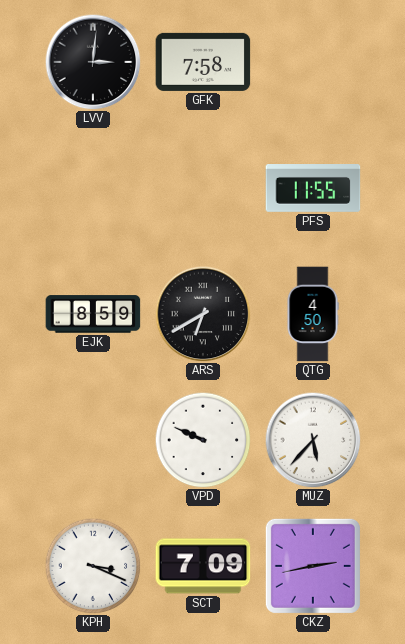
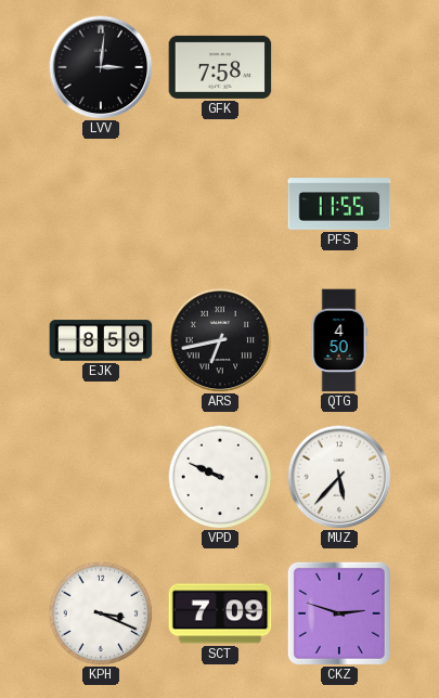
ARS: 6:40 -> 6:43
CKZ: 2:43 -> 2:48
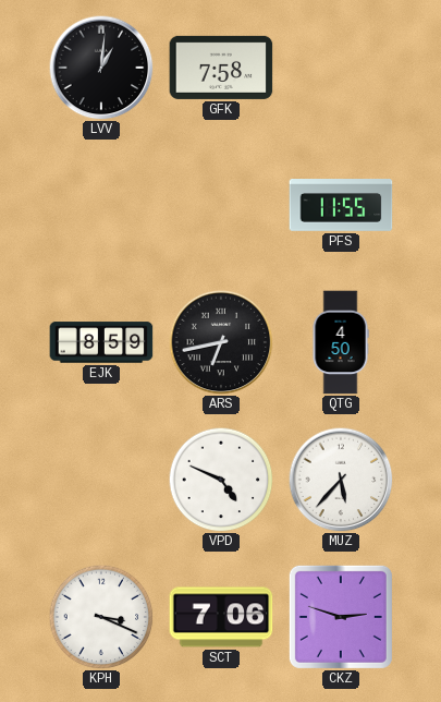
LVV: 3:01 -> 1:01
VPD: 9:49 -> 4:49
SCT: 7:09 -> 7:06
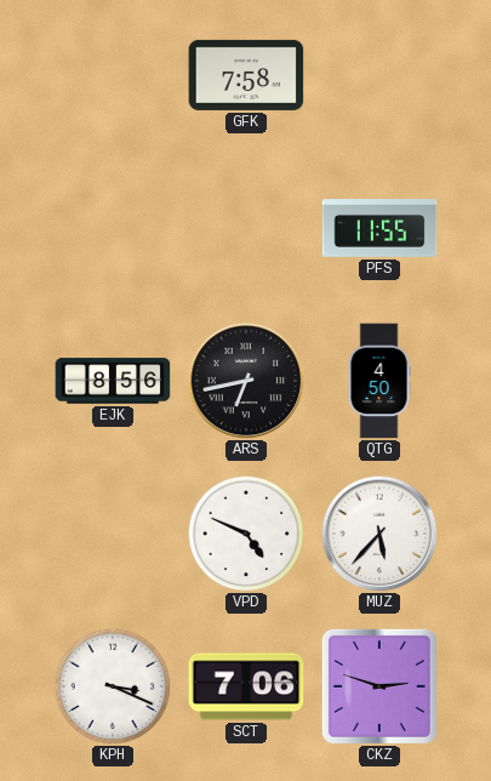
LVV: 1:01 -> none
EJK: 8:59 -> 8:56
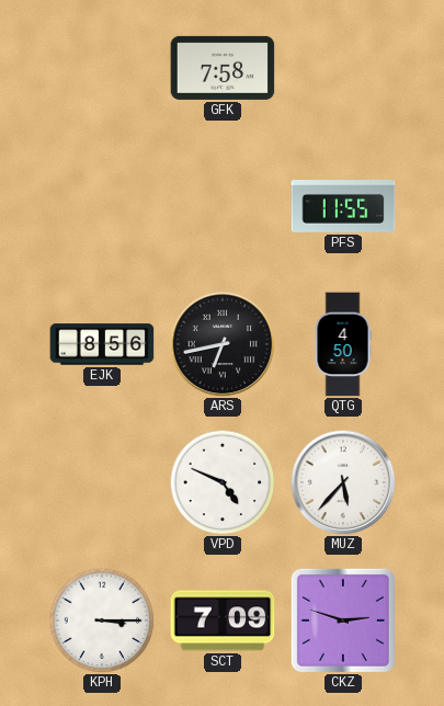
KPH: 3:19 -> 3:15
SCT: 7:06 -> 7:09
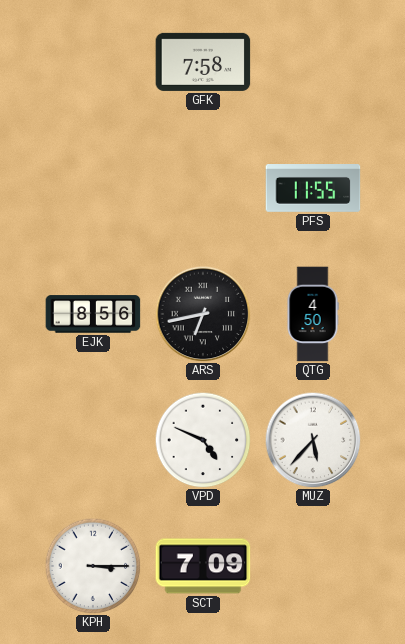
CKZ: 2:48 -> none
